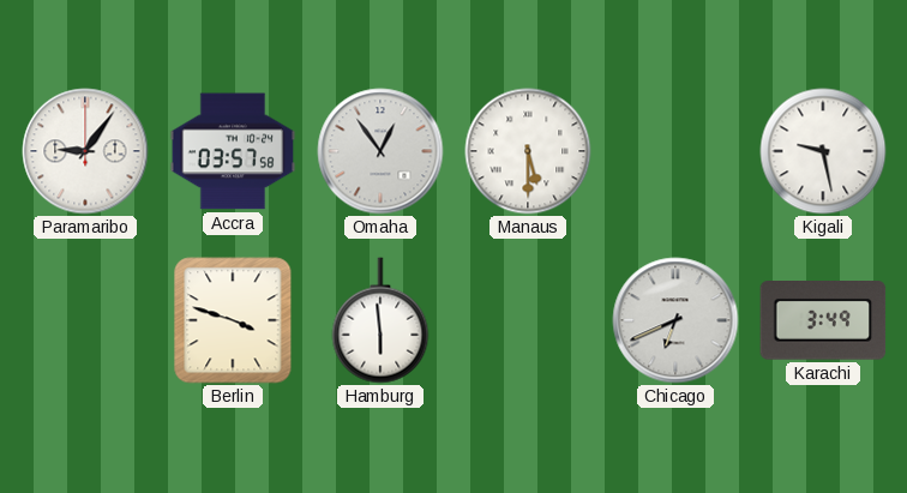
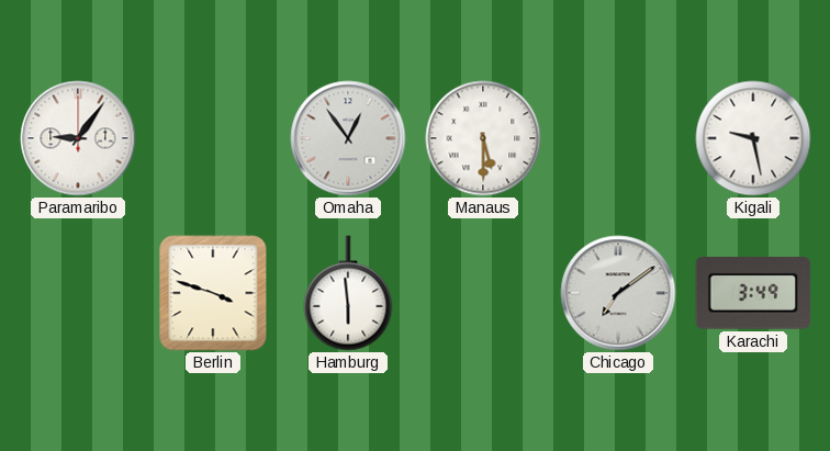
Accra: 03:57 -> none
Chicago: 6:41 -> 7:09
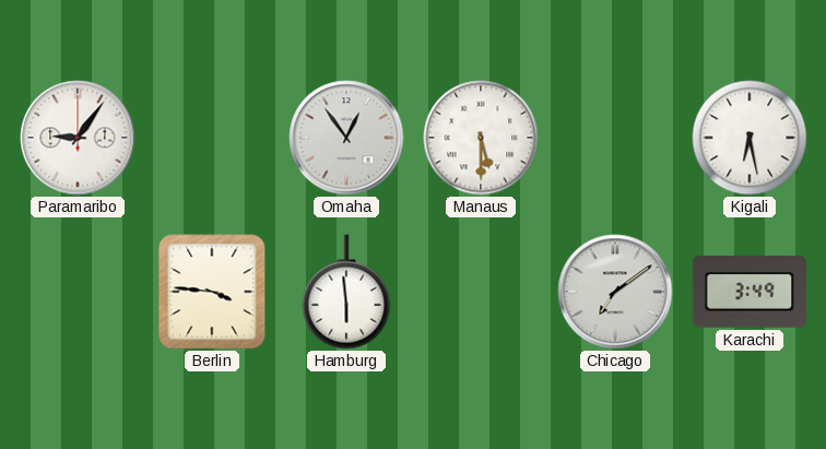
Kigali: 9:28 -> 6:28
Berlin: 3:48 -> 3:46
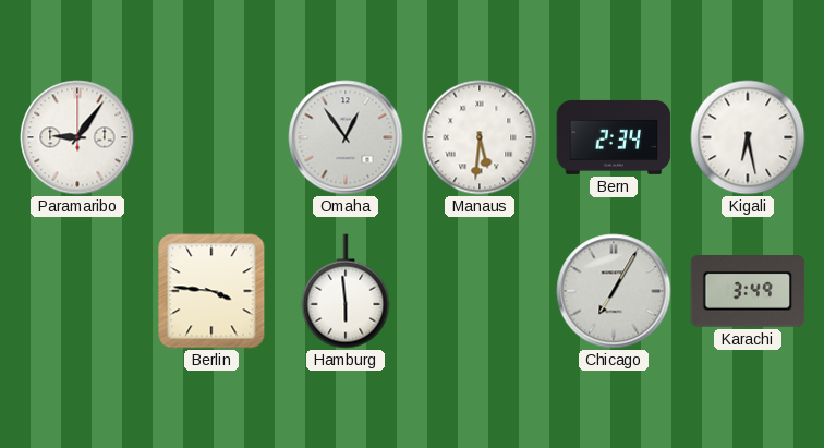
Manaus: 5:30 -> 5:31
Bern: none -> 2:34
Chicago: 7:09 -> 7:05
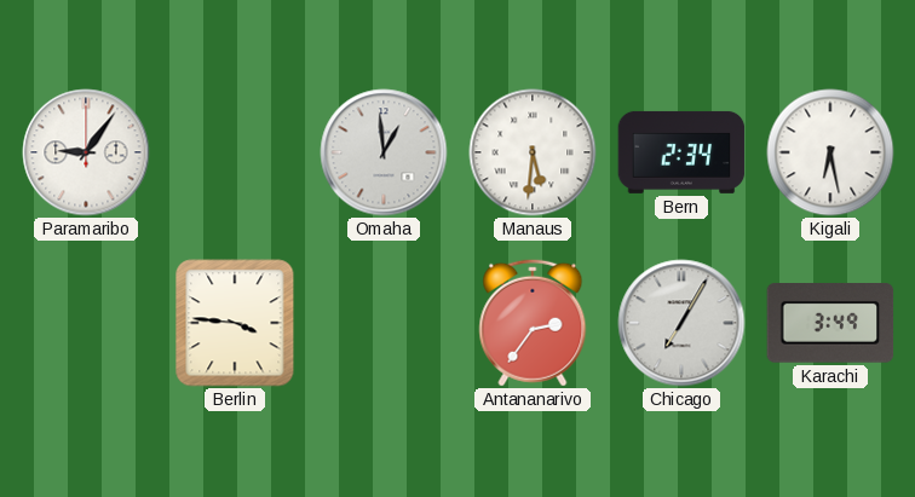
Omaha: 12:54 -> 12:59
Hamburg: 5:59 -> none
Antananarivo: none -> 2:36
